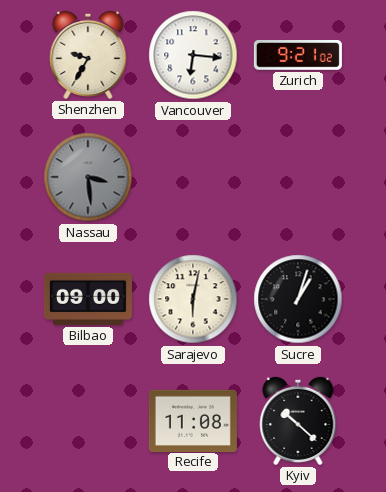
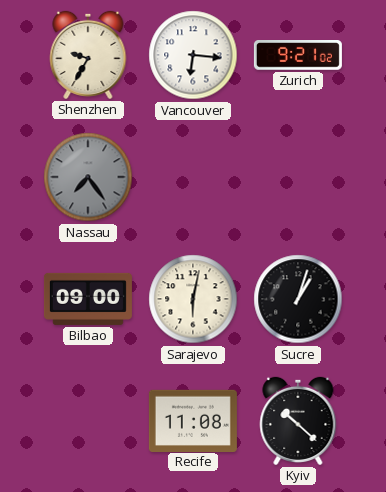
Nassau: 3:29 -> 7:24
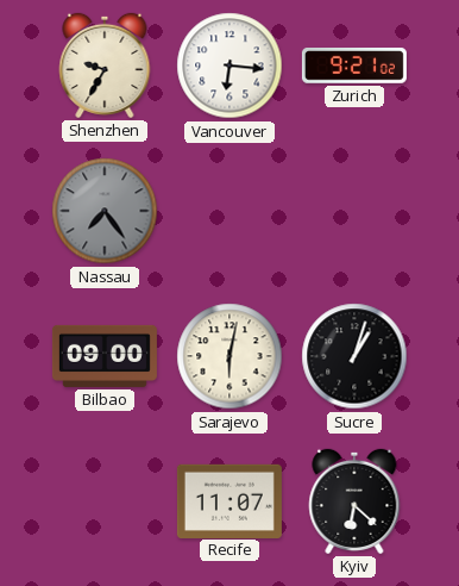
Recife: 11:08 -> 11:07
Kyiv: 10:22 -> 6:22
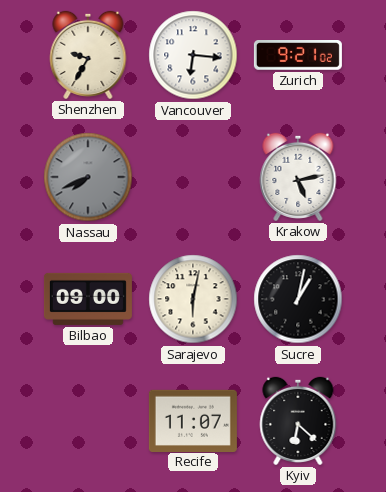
Nassau: 7:24 -> 7:41
Krakow: none -> 5:13
Sucre: 1:03 -> 1:02
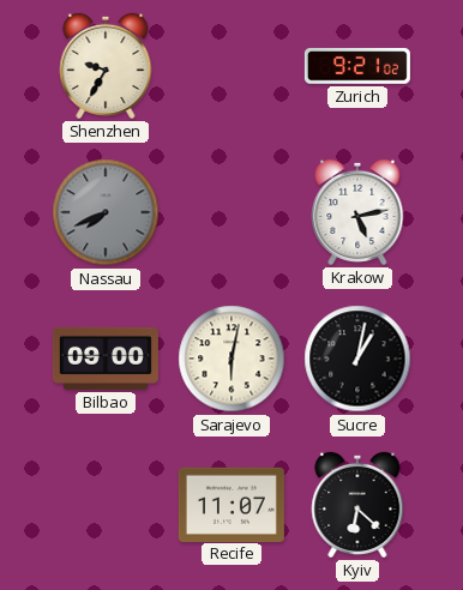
Vancouver: 6:16 -> none
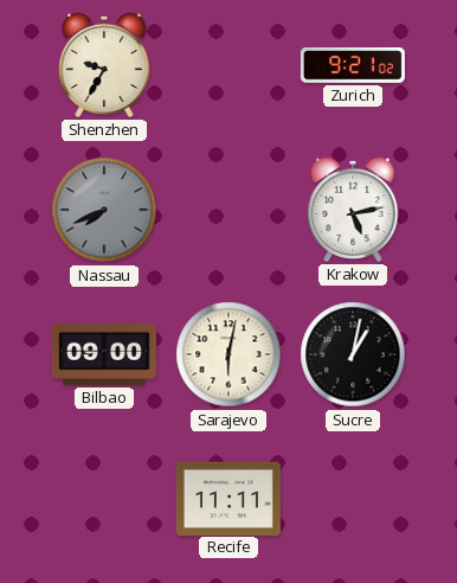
Recife: 11:07 -> 11:11
Kyiv: 6:22 -> none
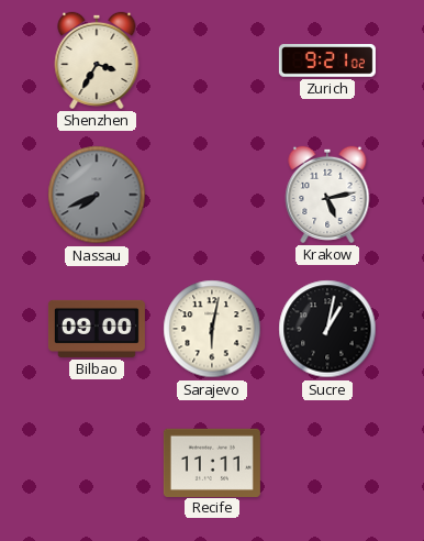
Shenzhen: 9:35 -> 3:35
